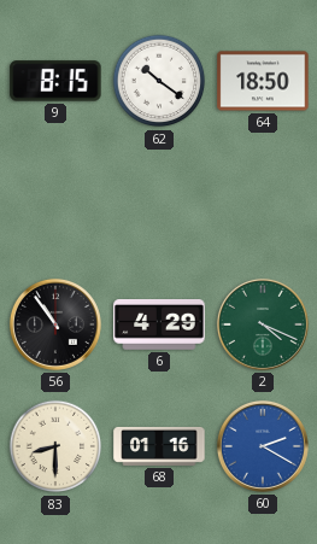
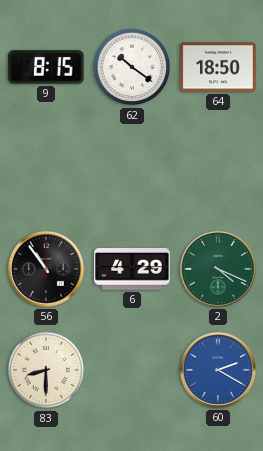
68: 01:16 -> none
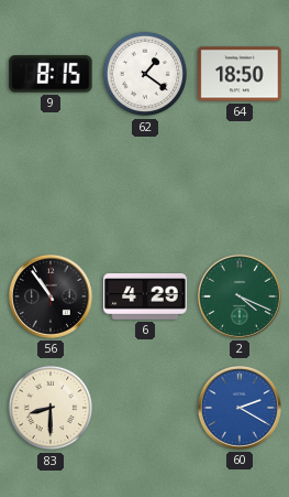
62: 10:21 -> 1:21
